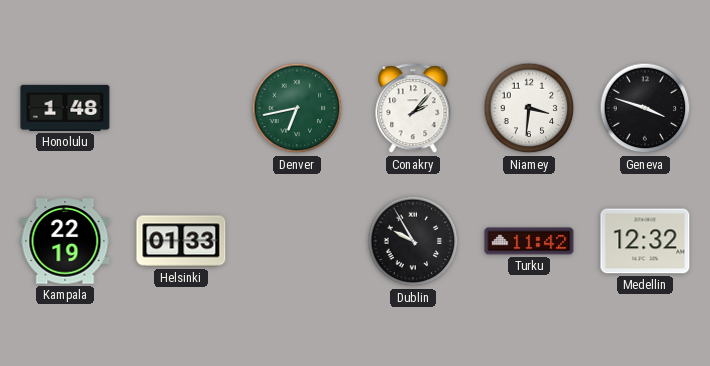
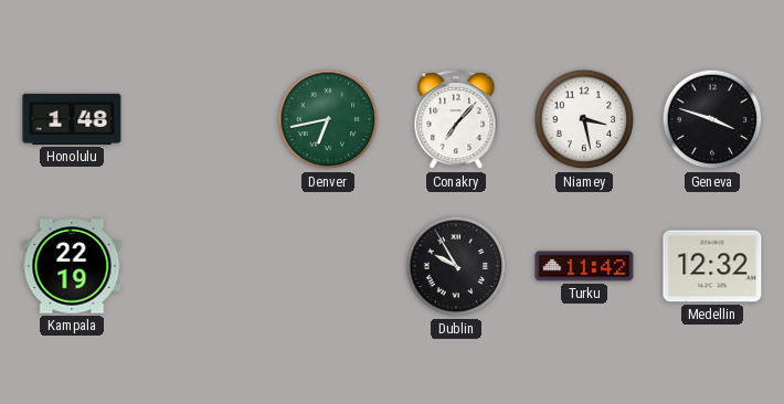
Conakry: 2:07 -> 7:07
Niamey: 3:31 -> 3:28
Helsinki: 01:33 -> none
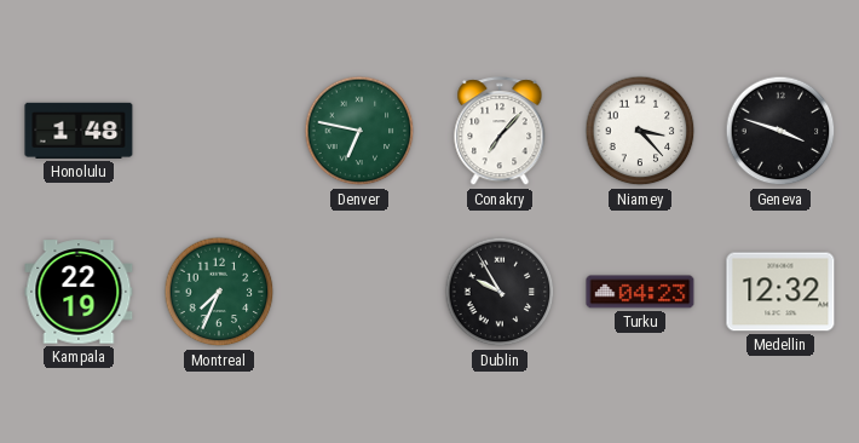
Denver: 6:43 -> 6:47
Niamey: 3:28 -> 3:23
Montreal: none -> 7:34
Turku: 11:42 -> 04:23
